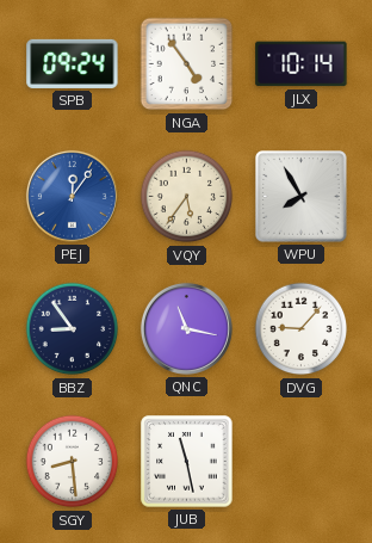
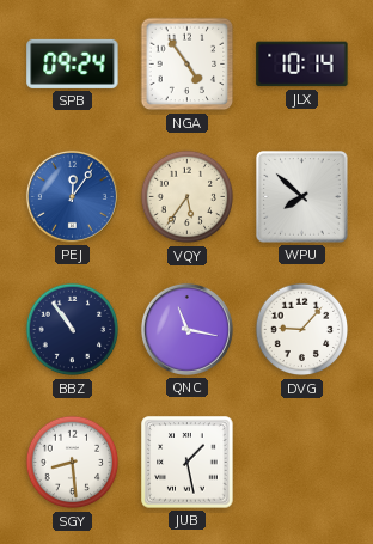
WPU: 7:55 -> 7:52
BBZ: 8:54 -> 10:54
JUB: 11:28 -> 1:28
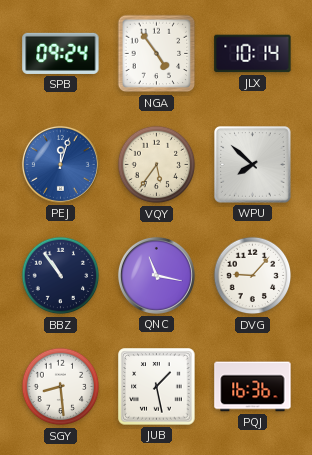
PEJ: 12:06 -> 12:03
PQJ: none -> 16:36
